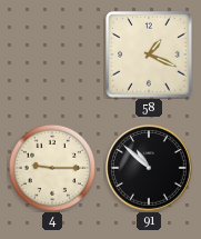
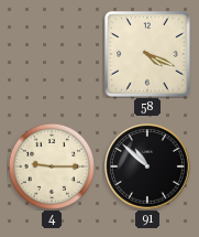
58: 1:19 -> 4:19
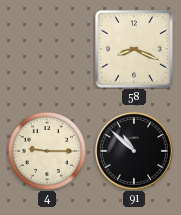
58: 4:19 -> 8:19
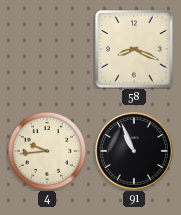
4: 9:15 -> 9:44
91: 10:52 -> 10:56
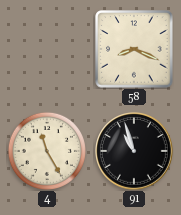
4: 9:44 -> 11:25
91: 10:56 -> 10:57
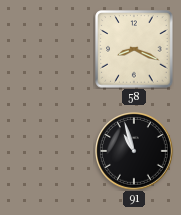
4: 11:25 -> none
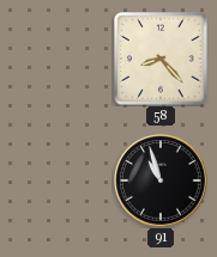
58: 8:19 -> 8:23
